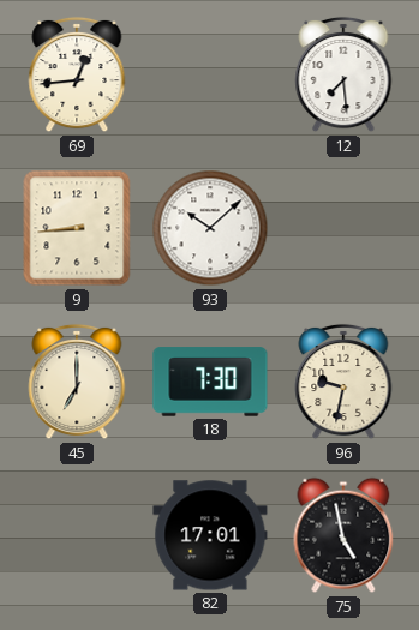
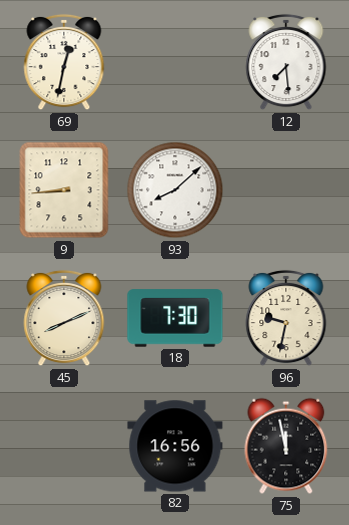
69: 12:44 -> 12:32
93: 10:08 -> 8:08
45: 7:00 -> 8:11
82: 17:01 -> 16:56
75: 4:58 -> 11:58
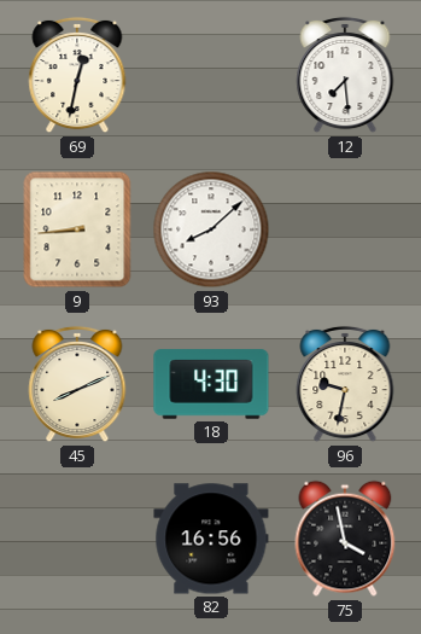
18: 7:30 -> 4:30
75: 11:58 -> 3:58
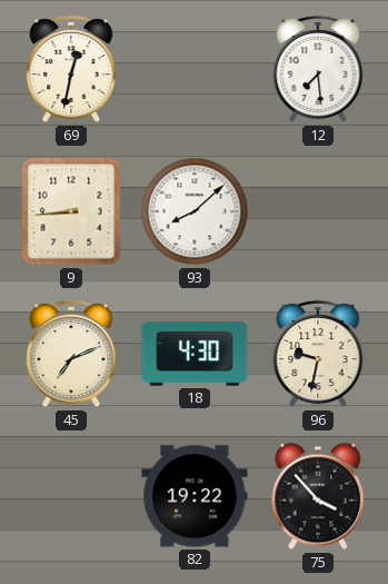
45: 8:11 -> 7:11
82: 16:56 -> 19:22
75: 3:58 -> 3:53
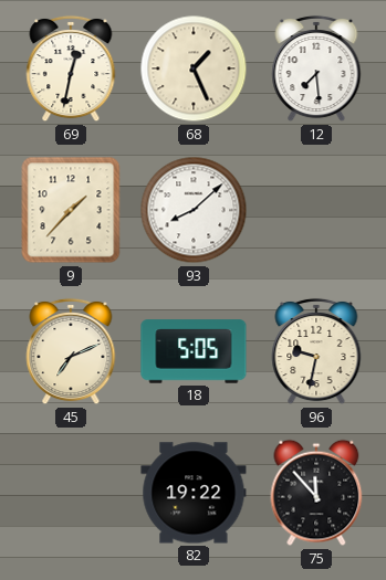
68: none -> 1:26
9: 8:44 -> 1:37
18: 4:30 -> 5:05
75: 3:53 -> 11:53
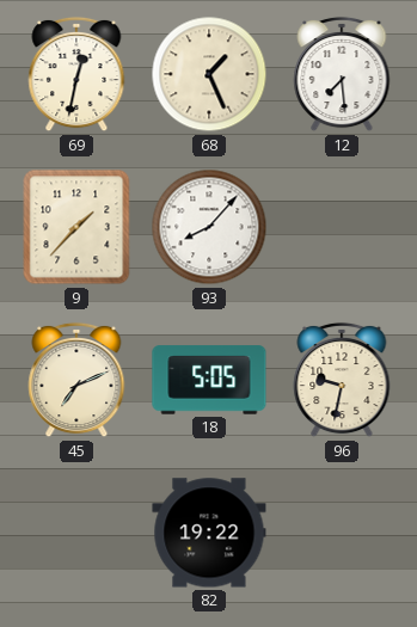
93: 8:08 -> 8:07
75: 11:53 -> none
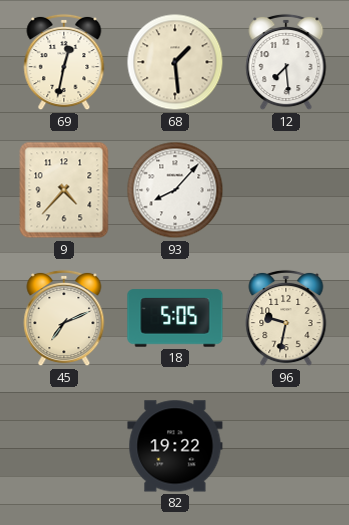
68: 1:26 -> 1:29
9: 1:37 -> 4:37
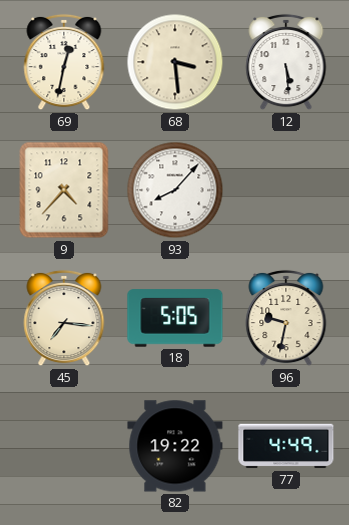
68: 1:29 -> 3:29
12: 7:29 -> 5:29
45: 7:11 -> 7:16
77: none -> 4:49
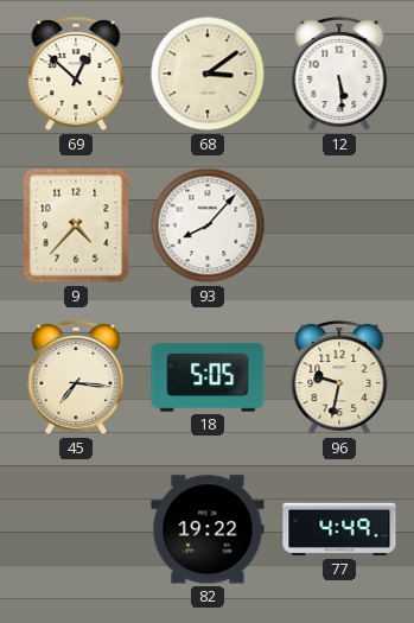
69: 12:32 -> 12:52
68: 3:29 -> 3:09
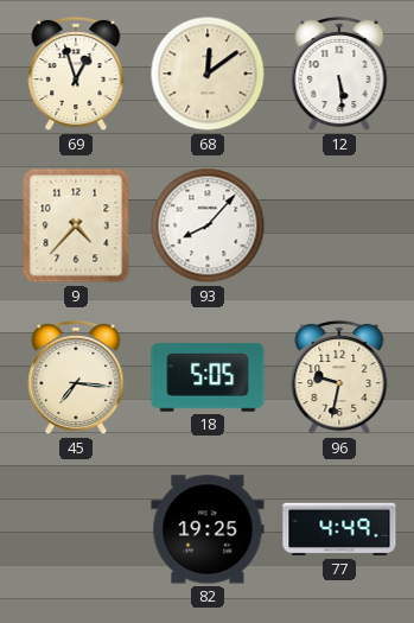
69: 12:52 -> 12:57
68: 3:09 -> 12:09
82: 19:22 -> 19:25
